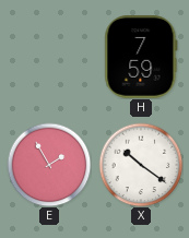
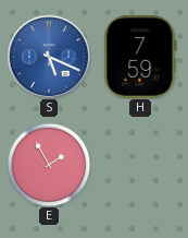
S: none -> 5:19
X: 10:21 -> none
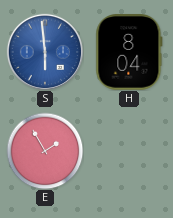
S: 5:19 -> 5:59
H: 7:59 -> 8:04
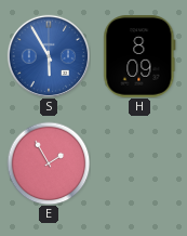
S: 5:59 -> 5:55
H: 8:04 -> 8:09
